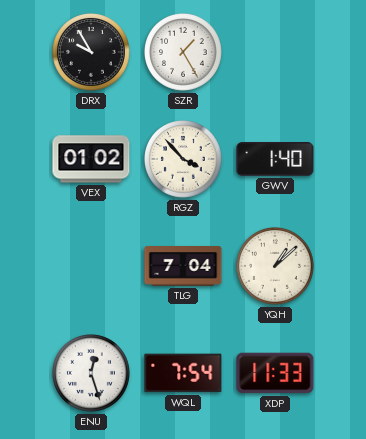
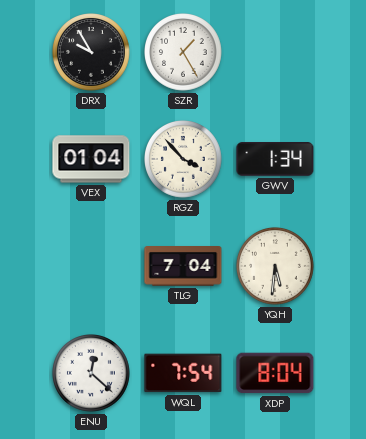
VEX: 01:02 -> 01:04
GWV: 1:40 -> 1:34
YQH: 1:08 -> 5:31
ENU: 12:27 -> 12:22
XDP: 11:33 -> 8:04
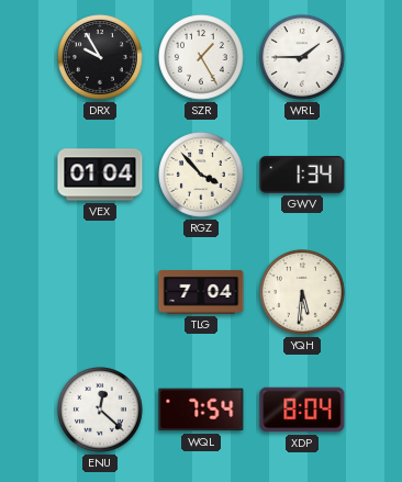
WRL: none -> 1:45
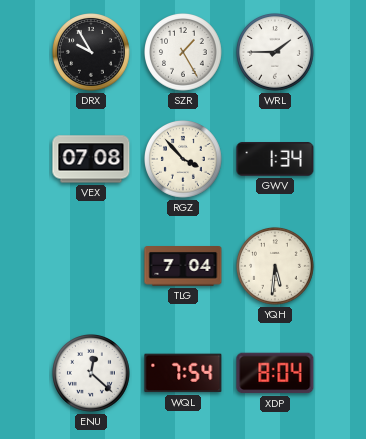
VEX: 01:04 -> 07:08
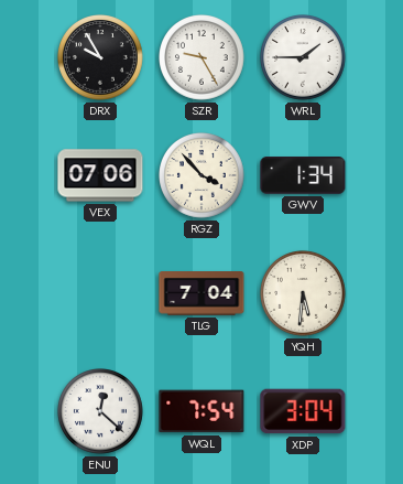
SZR: 1:25 -> 9:25
VEX: 07:08 -> 07:06
XDP: 8:04 -> 3:04
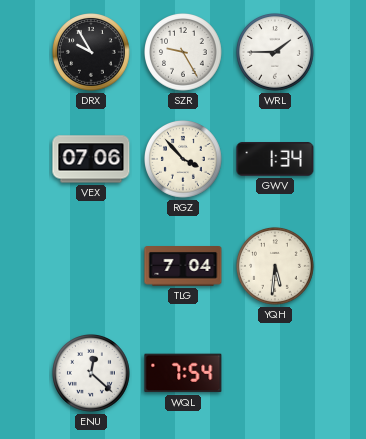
XDP: 3:04 -> none
